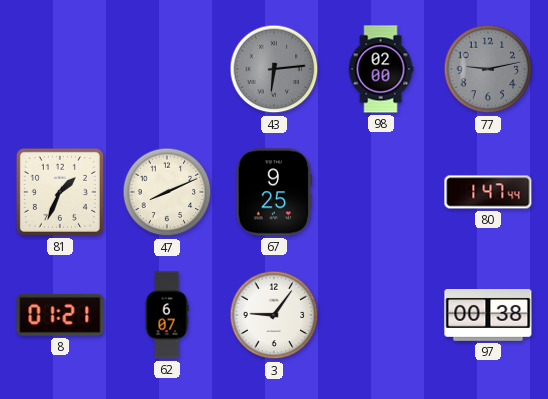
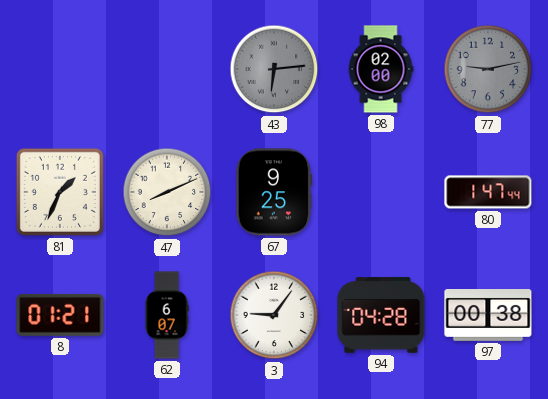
94: none -> 04:28
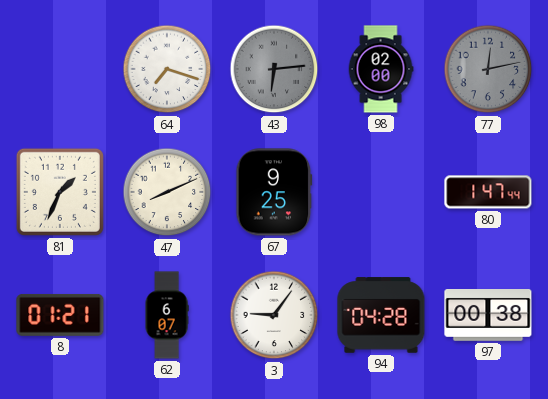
64: none -> 7:18
77: 9:13 -> 12:13
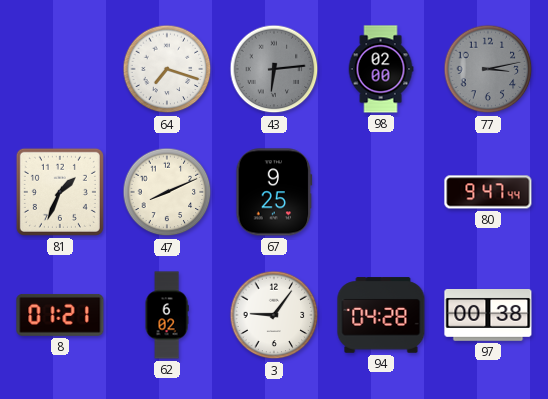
77: 12:13 -> 3:13
80: 1:47 -> 9:47
62: 6:07 -> 6:02
